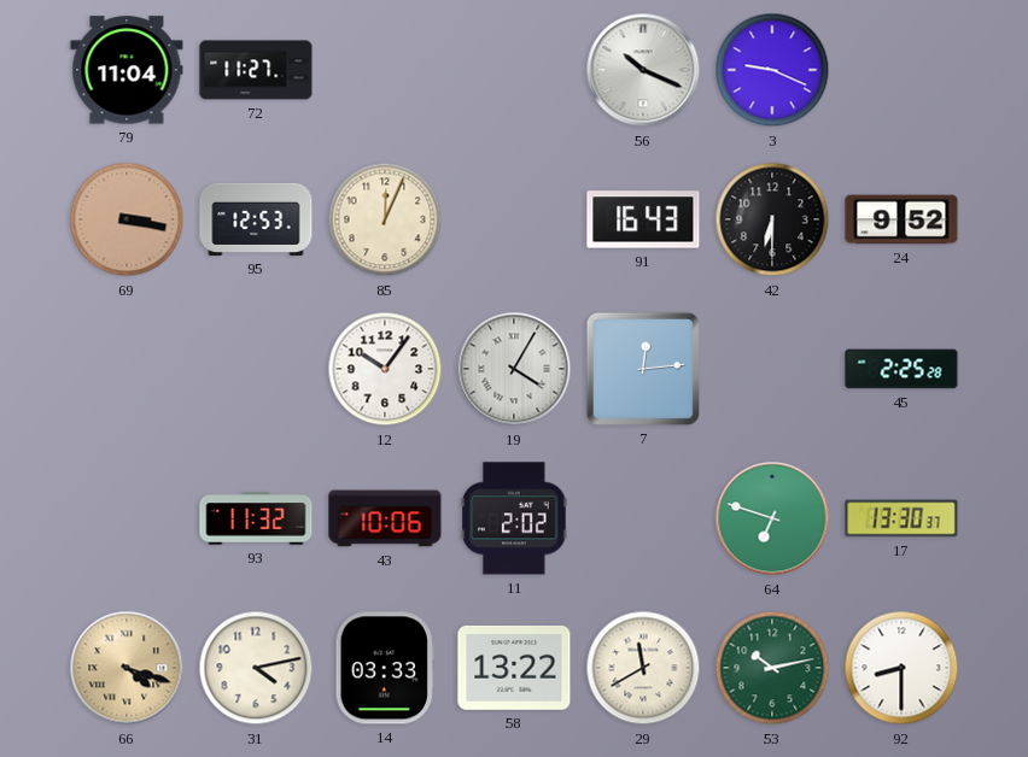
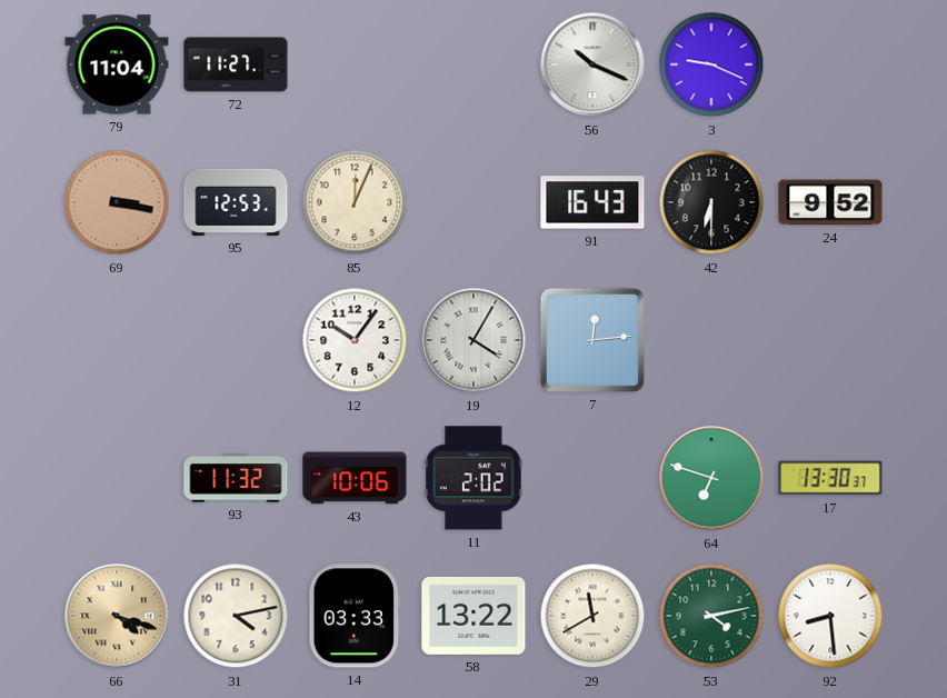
45: 2:25 -> none
53: 10:13 -> 4:13
92: 8:30 -> 8:29
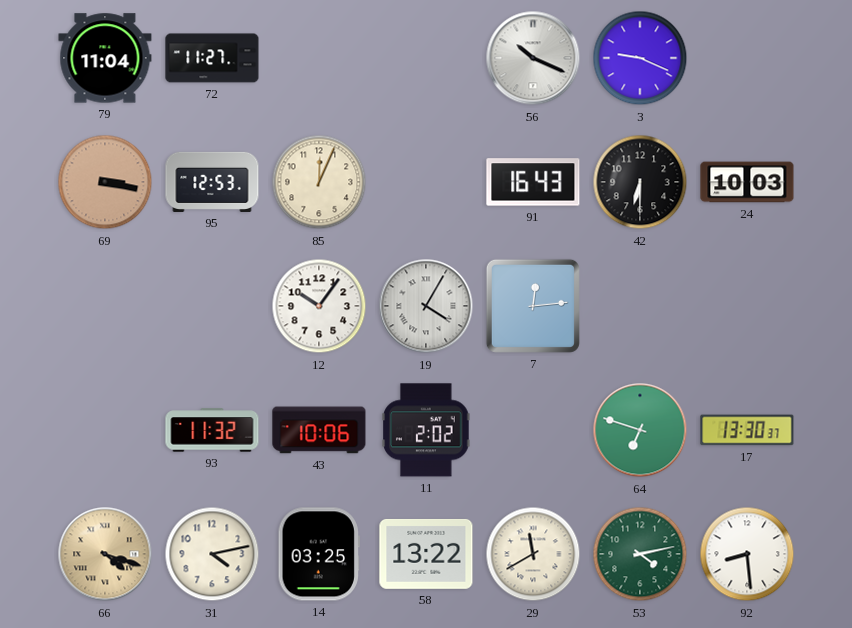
24: 9:52 -> 10:03
14: 03:33 -> 03:25
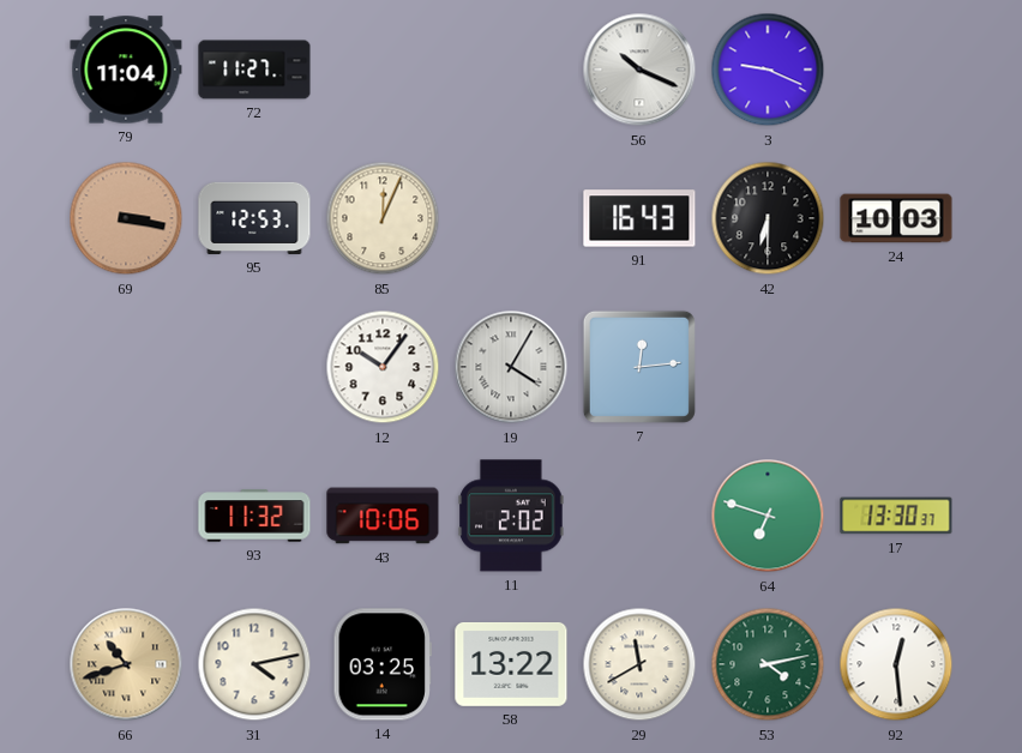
66: 4:18 -> 10:42
92: 8:29 -> 12:29
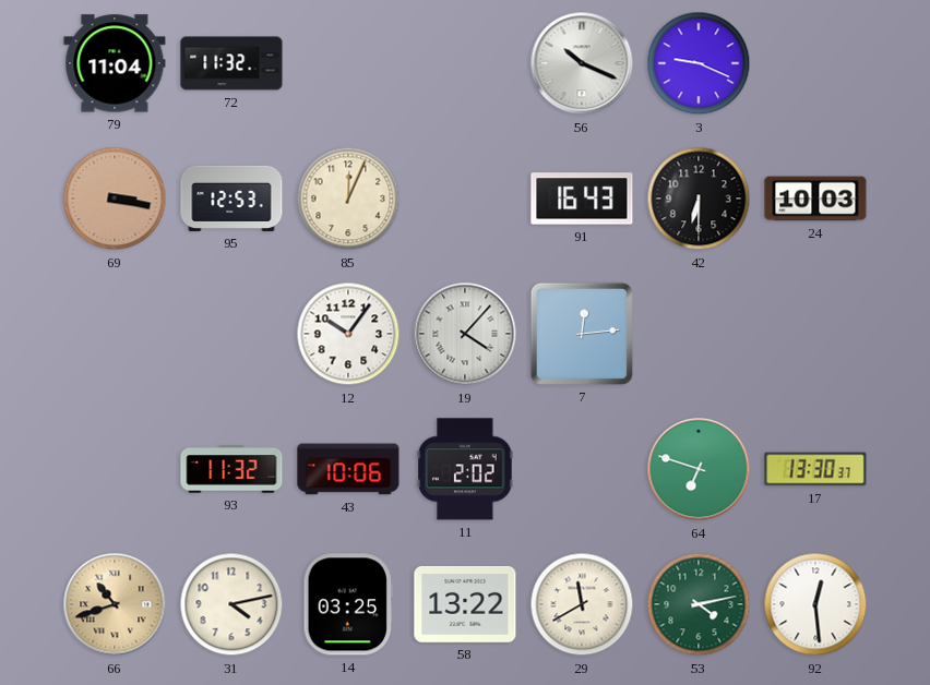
72: 11:27 -> 11:32
19: 4:05 -> 4:07
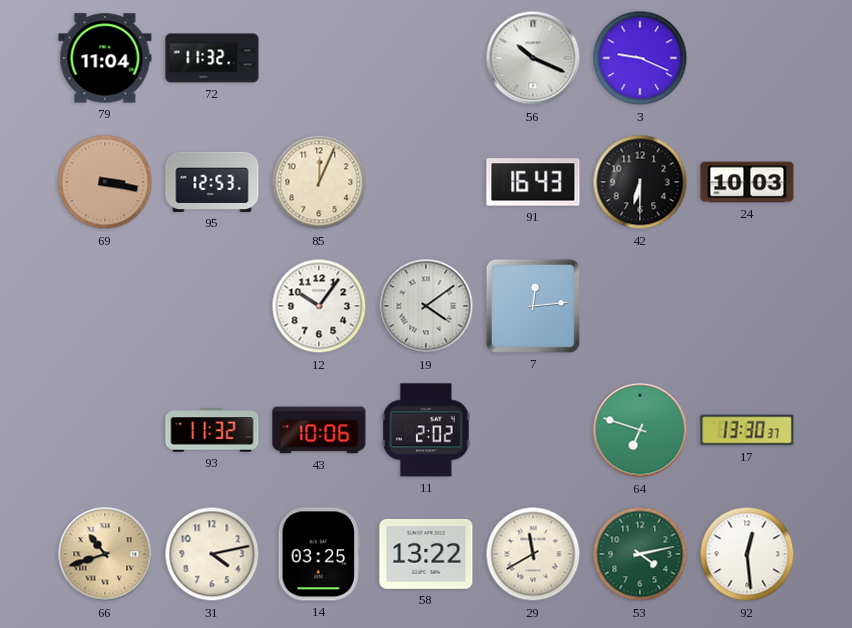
19: 4:07 -> 4:09
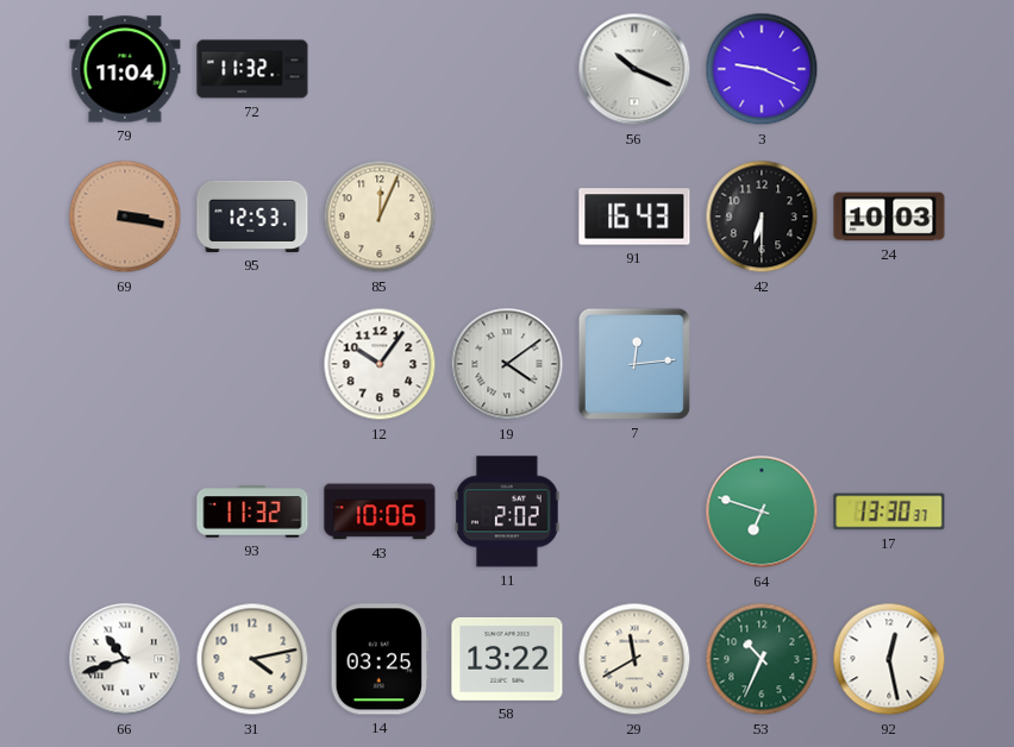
66 dial: champagne -> white
53: 4:13 -> 10:34
92: 12:29 -> 12:28
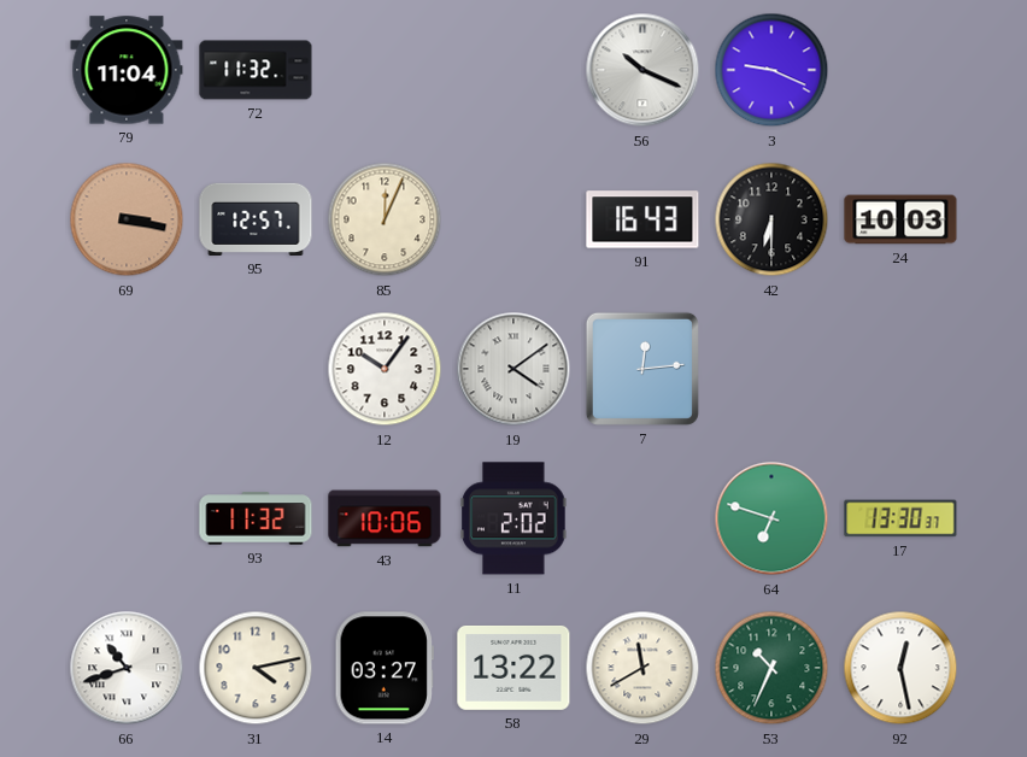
95: 12:53 -> 12:57
14: 03:25 -> 03:27
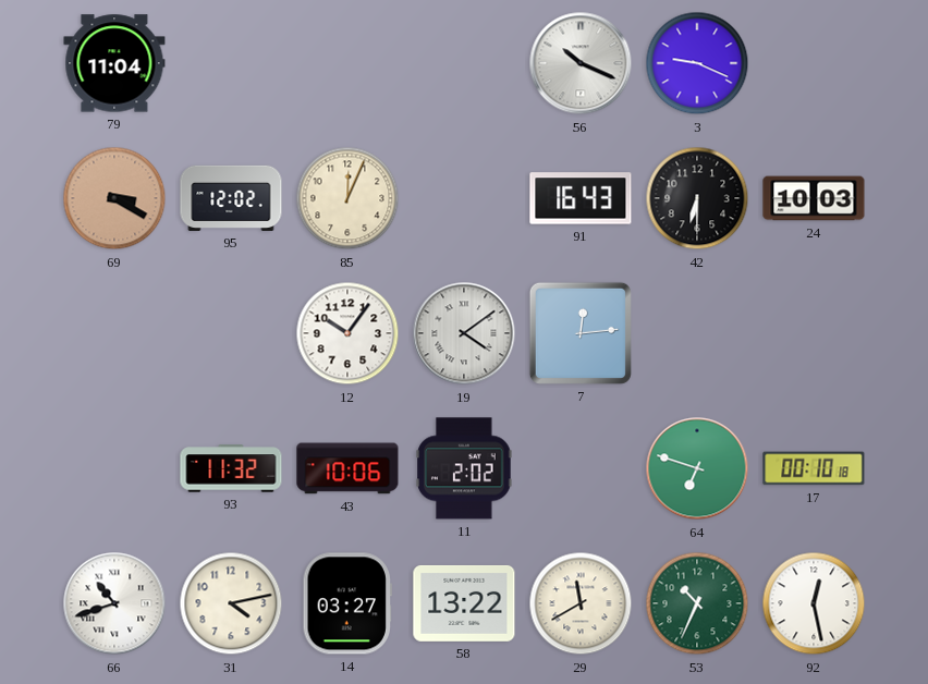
72: 11:32 -> none
69: 3:17 -> 3:20
95: 12:57 -> 12:02
17: 13:30 -> 00:10
